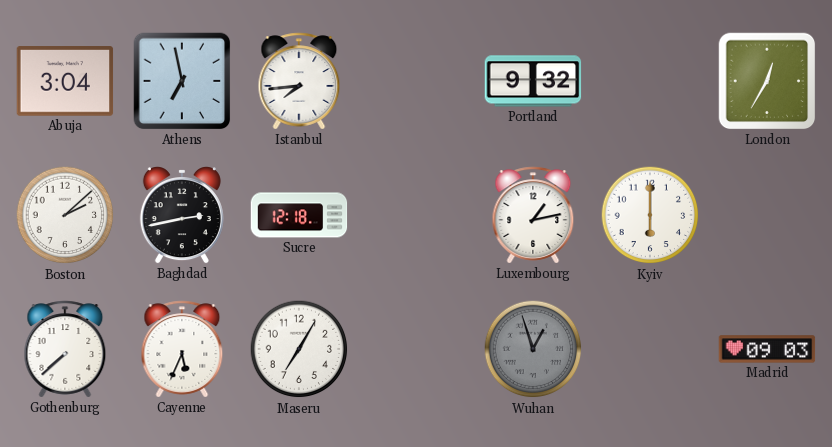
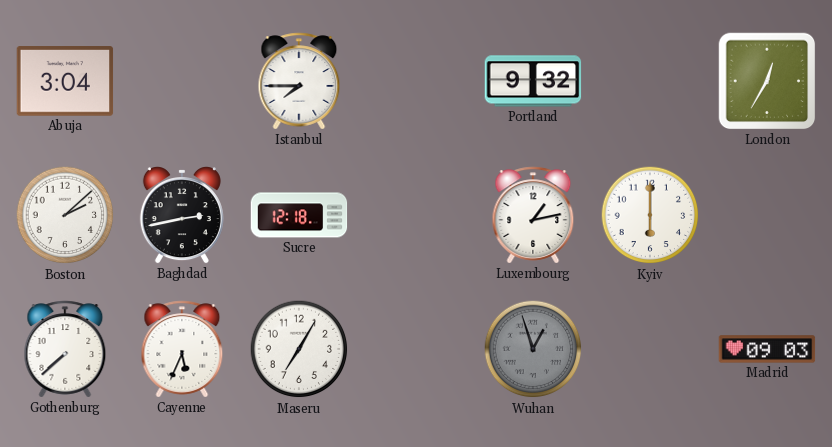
Athens: 6:58 -> none
Istanbul: 7:44 -> 7:45
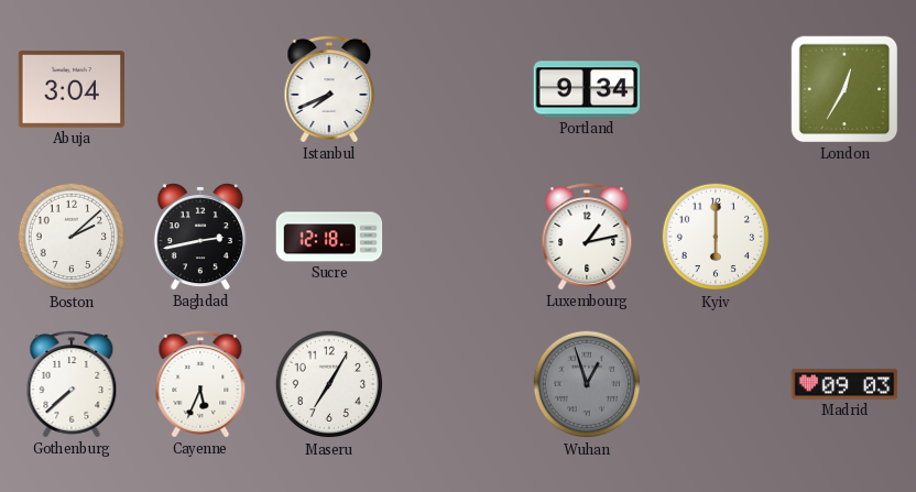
Istanbul: 7:45 -> 7:41
Portland: 9:32 -> 9:34
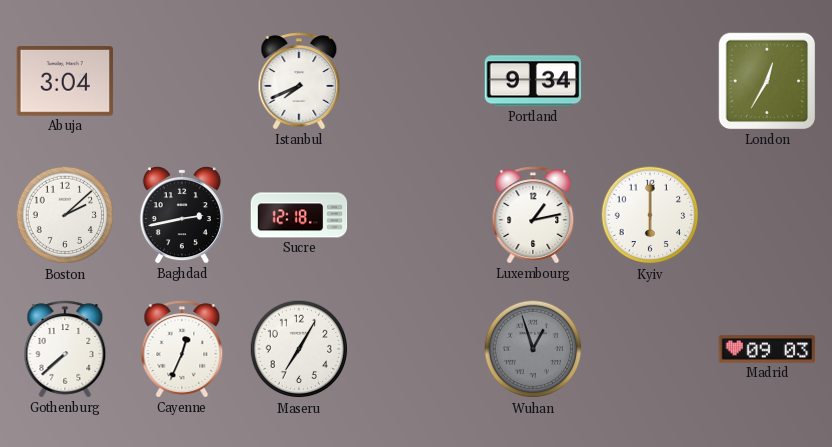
Cayenne: 5:34 -> 12:34
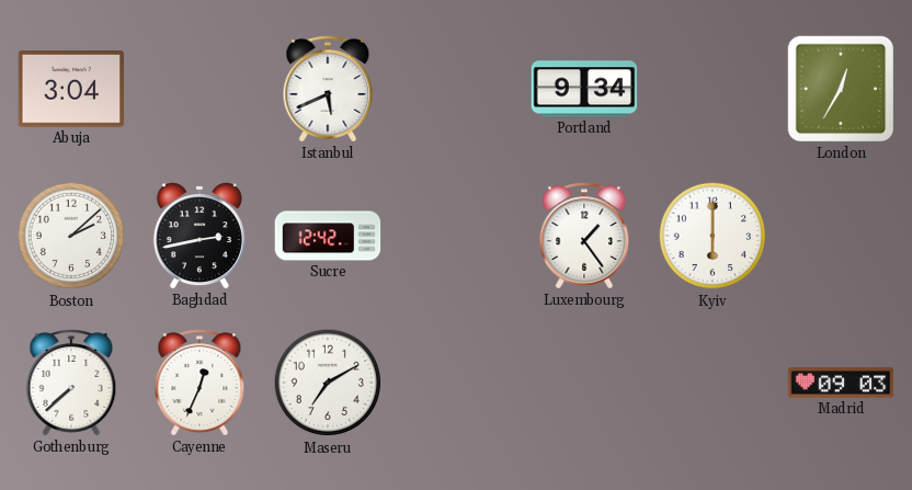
Istanbul: 7:41 -> 5:41
Sucre: 12:18 -> 12:42
Luxembourg: 1:13 -> 1:24
Maseru: 7:05 -> 7:10
Wuhan: 12:57 -> none
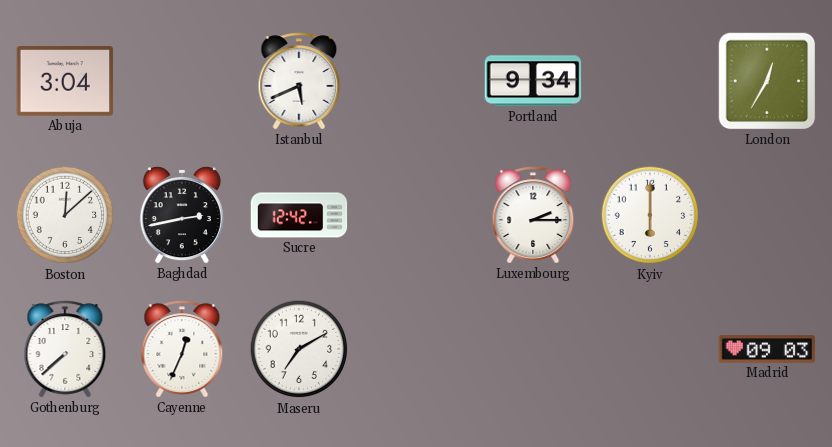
Boston: 2:08 -> 12:08
Luxembourg: 1:24 -> 2:15
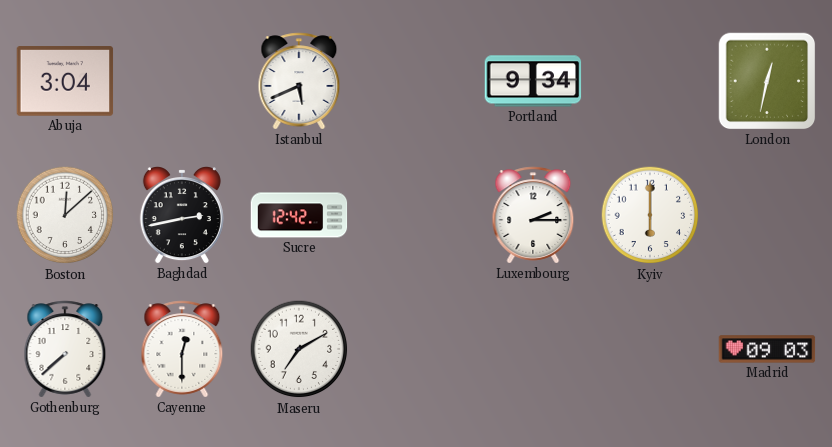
London: 12:35 -> 12:32
Cayenne: 12:34 -> 12:30
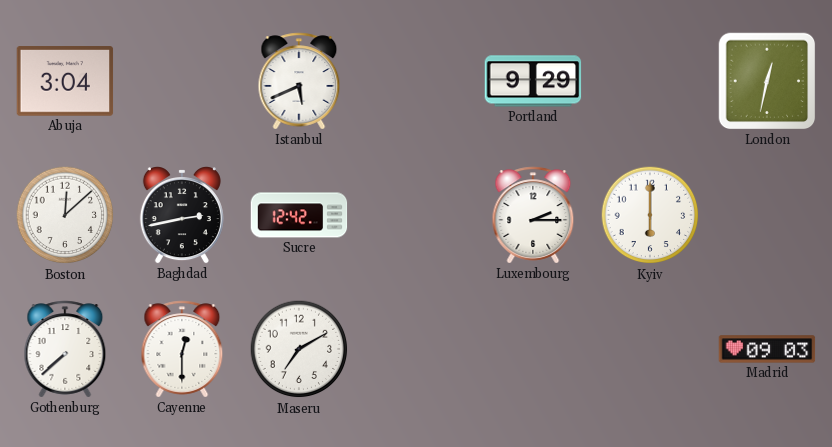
Portland: 9:34 -> 9:29
